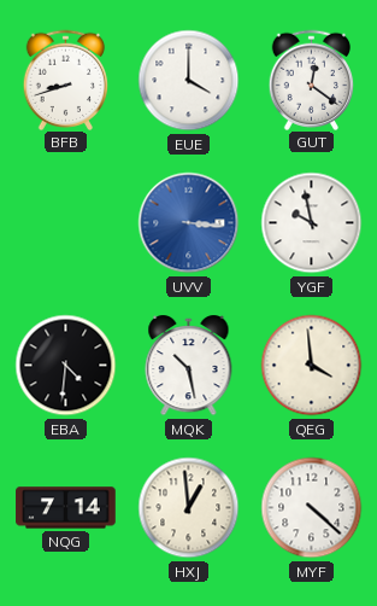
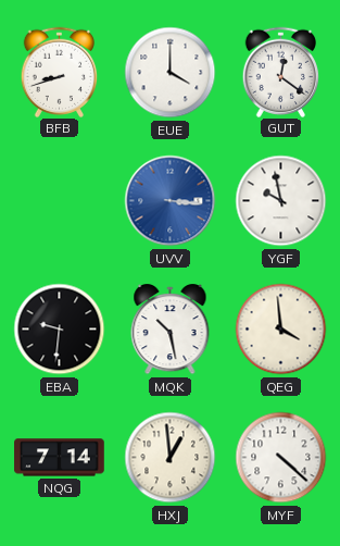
EBA: 4:31 -> 9:31
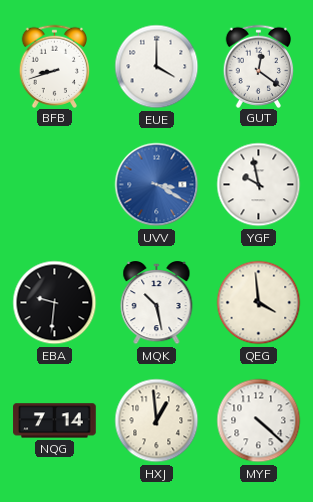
UVV: 3:16 -> 3:20
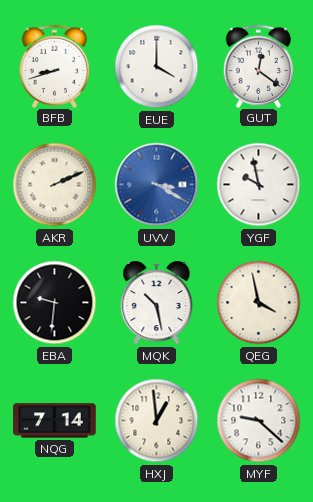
AKR: none -> 2:11
QEG: 3:59 -> 3:58
MYF: 4:22 -> 9:22
